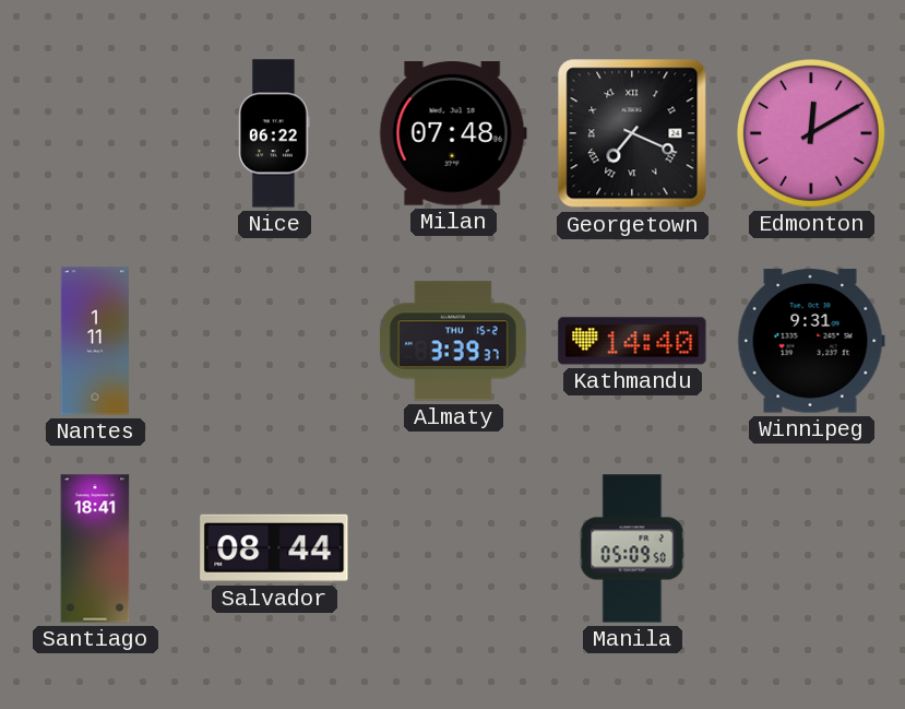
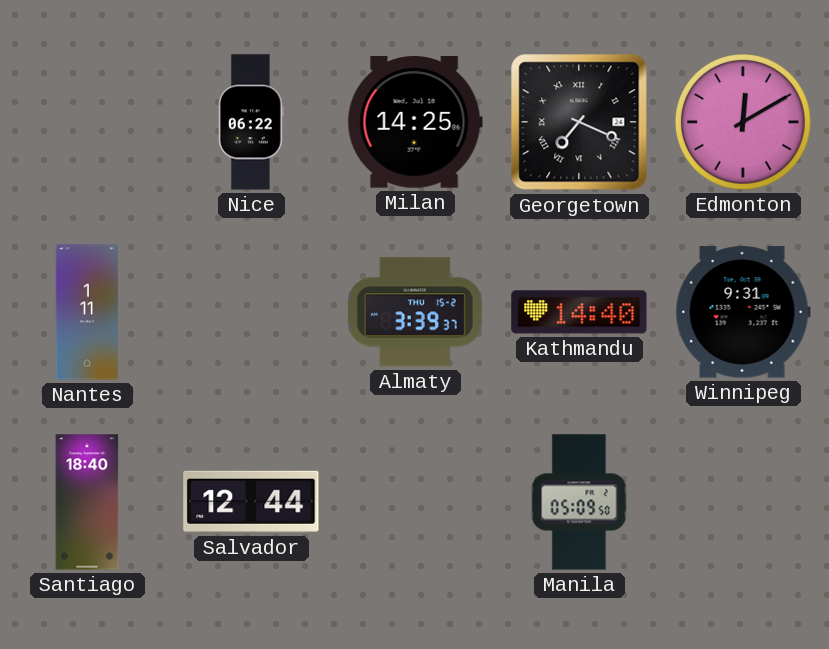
Milan: 07:48 -> 14:25
Santiago: 18:41 -> 18:40
Salvador: 08:44 -> 12:44
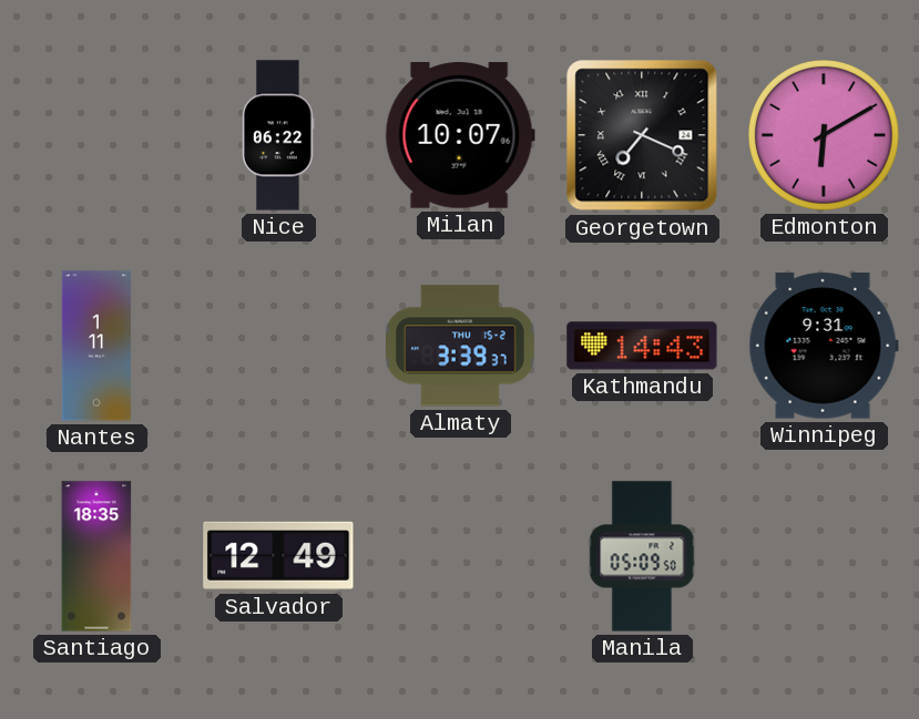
Milan: 14:25 -> 10:07
Edmonton: 12:10 -> 6:10
Kathmandu: 14:40 -> 14:43
Santiago: 18:40 -> 18:35
Salvador: 12:44 -> 12:49
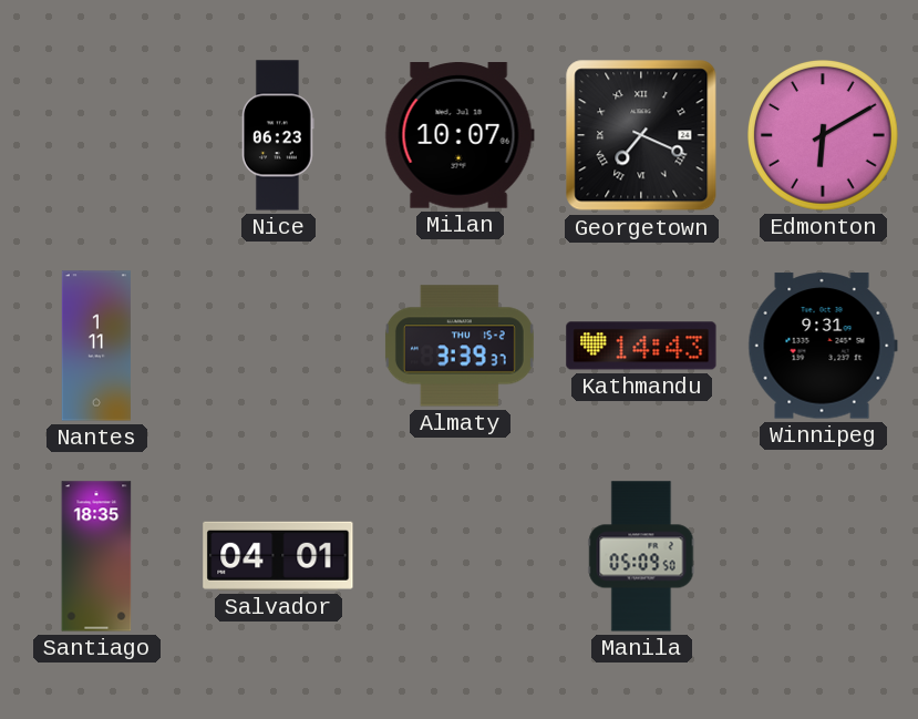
Nice: 06:22 -> 06:23
Salvador: 12:49 -> 04:01
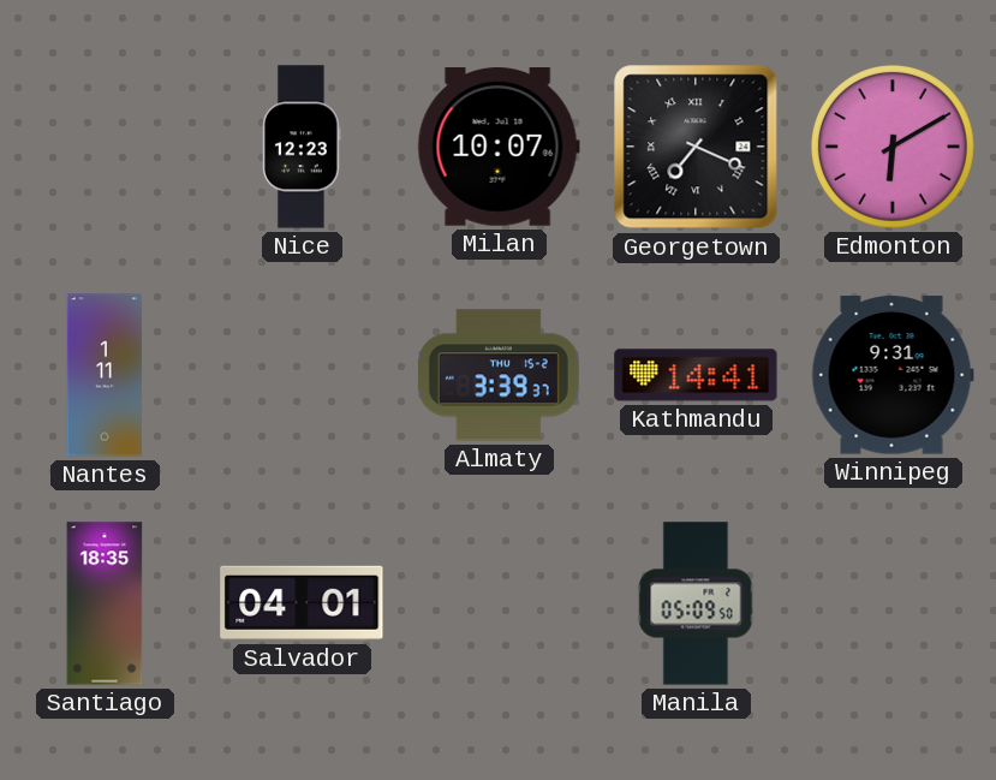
Nice: 06:23 -> 12:23
Kathmandu: 14:43 -> 14:41
